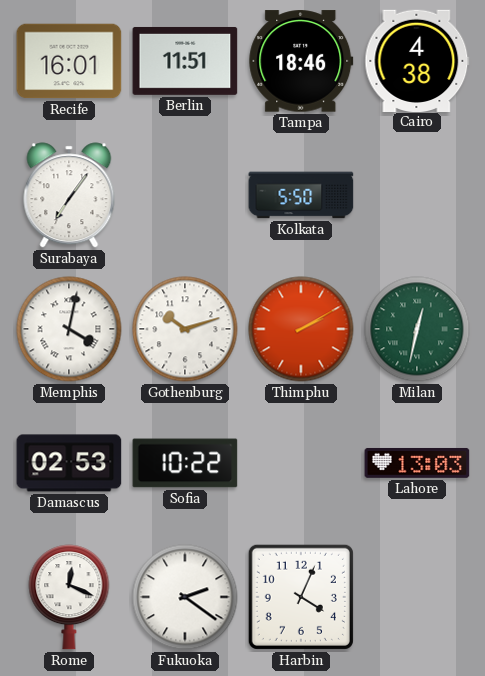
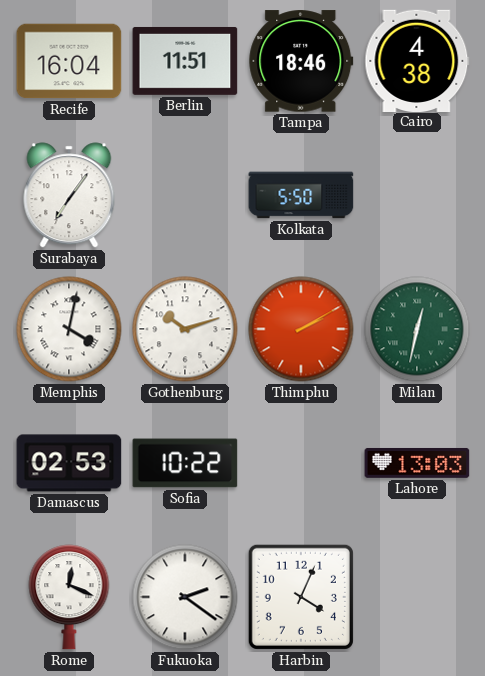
Recife: 16:01 -> 16:04
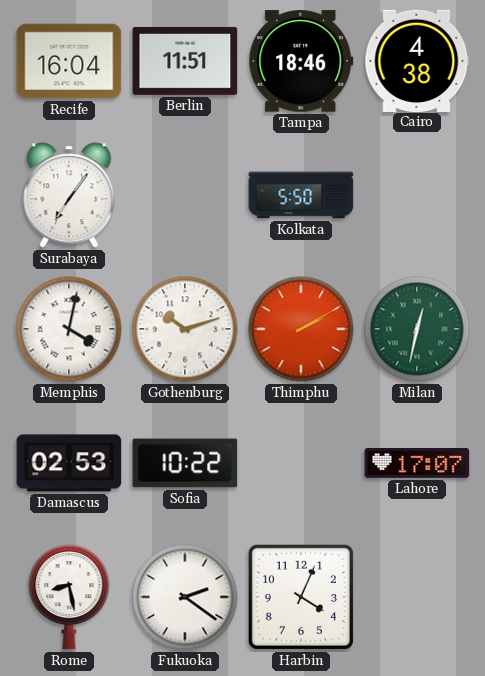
Lahore: 13:03 -> 17:07
Rome: 12:19 -> 8:28
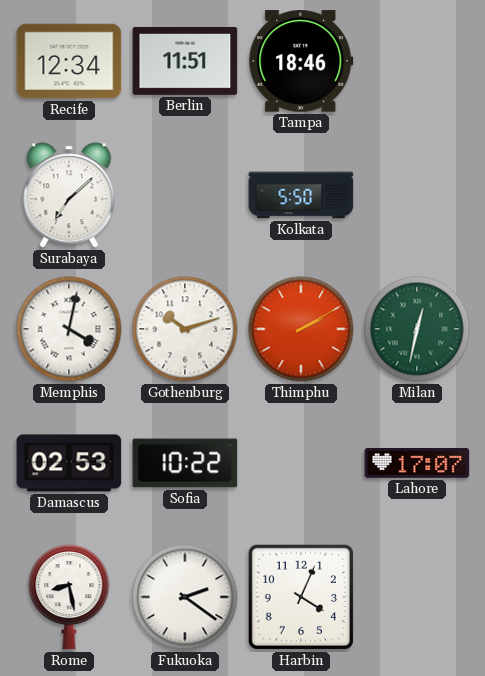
Recife: 16:04 -> 12:34
Cairo: 4:38 -> none
Surabaya: 7:06 -> 7:08
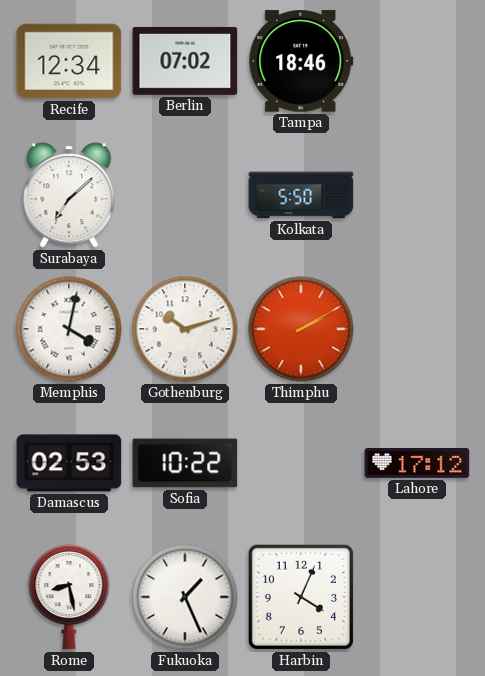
Berlin: 11:51 -> 07:02
Milan: 12:32 -> none
Lahore: 17:07 -> 17:12
Fukuoka: 2:21 -> 1:26
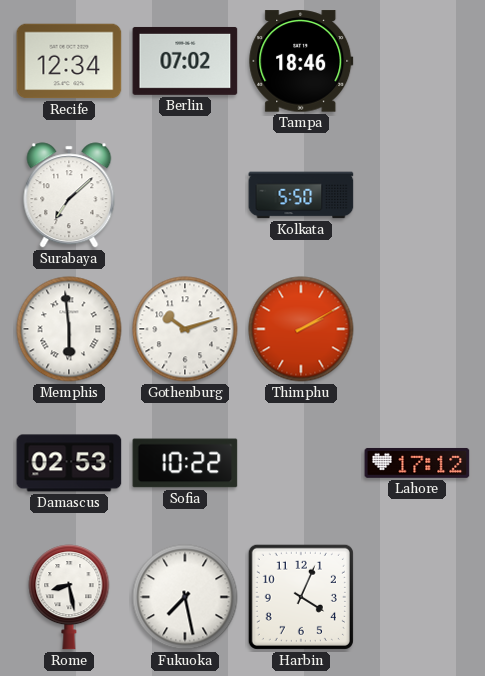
Memphis: 4:02 -> 5:59
Fukuoka: 1:26 -> 7:28
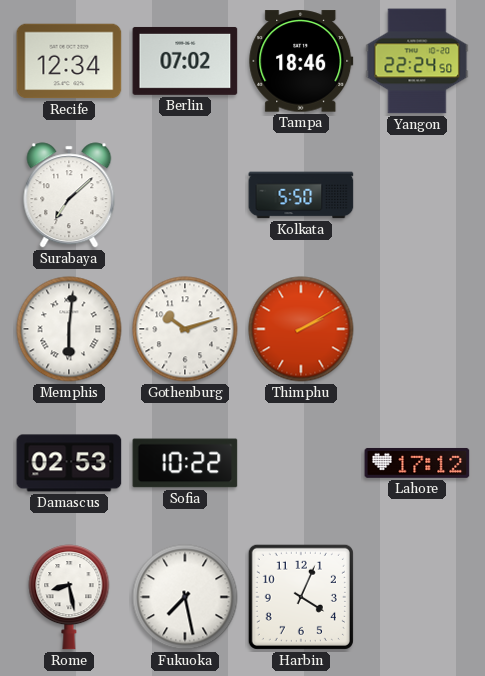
Yangon: none -> 22:24
Memphis: 5:59 -> 6:01
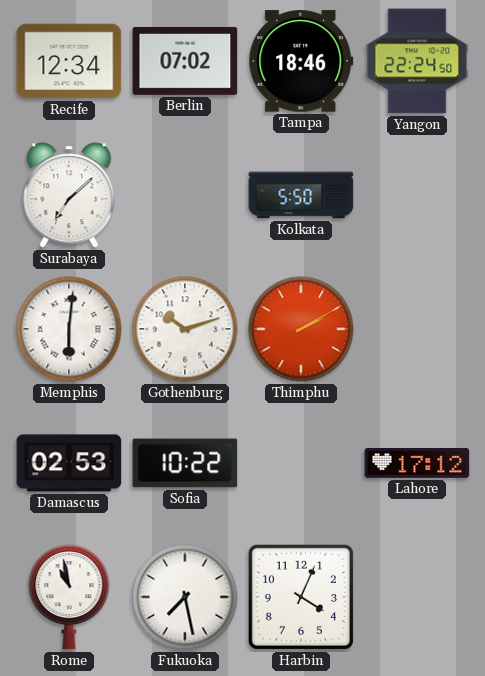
Rome: 8:28 -> 10:58
